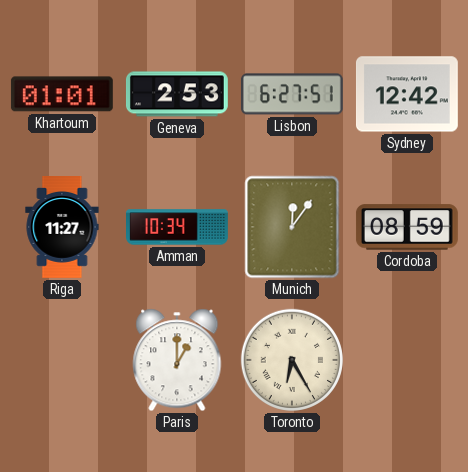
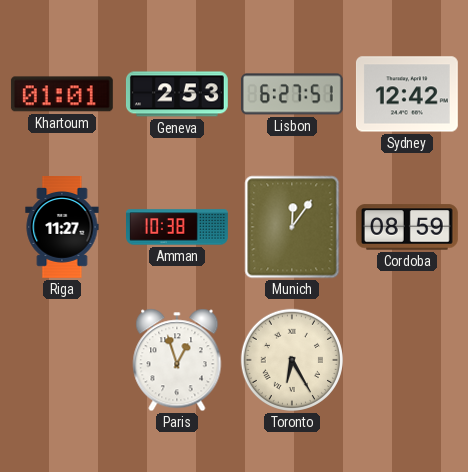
Amman: 10:34 -> 10:38
Paris: 1:00 -> 12:57
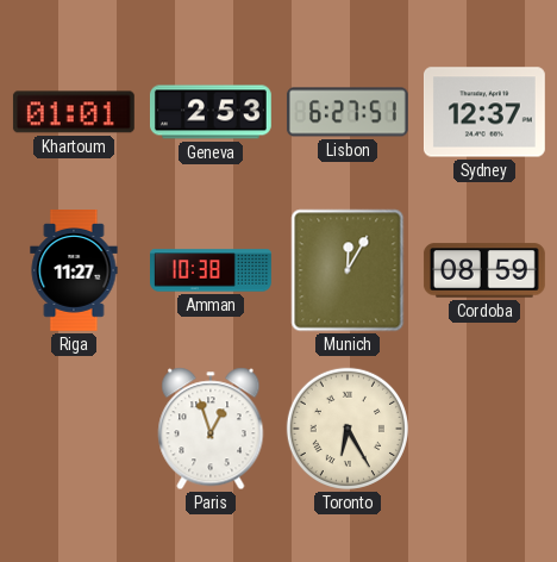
Sydney: 12:42 -> 12:37
Munich: 12:06 -> 12:05
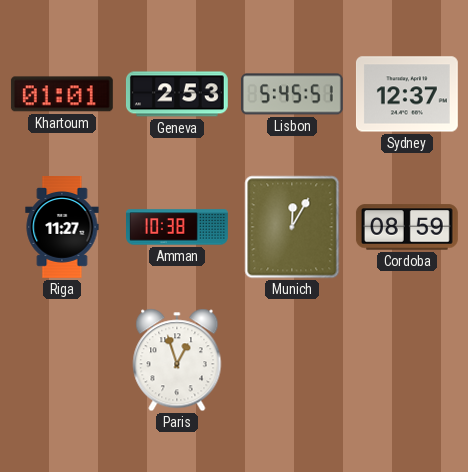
Lisbon: 6:27 -> 5:45
Toronto: 6:25 -> none
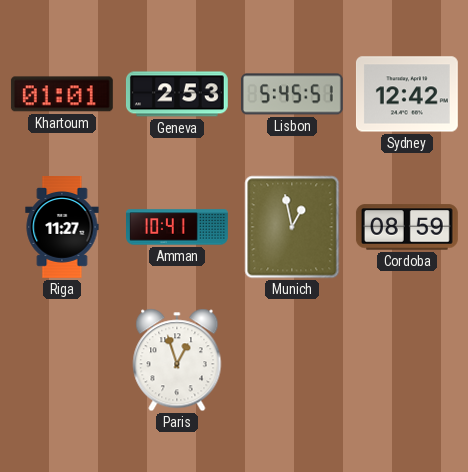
Sydney: 12:37 -> 12:42
Amman: 10:38 -> 10:41
Munich: 12:05 -> 12:58
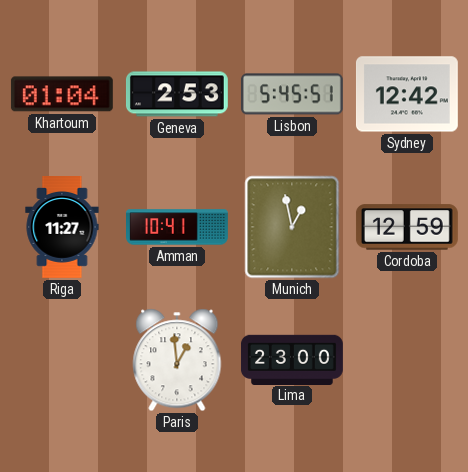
Khartoum: 01:01 -> 01:04
Cordoba: 08:59 -> 12:59
Paris: 12:57 -> 12:59
Lima: none -> 23:00
